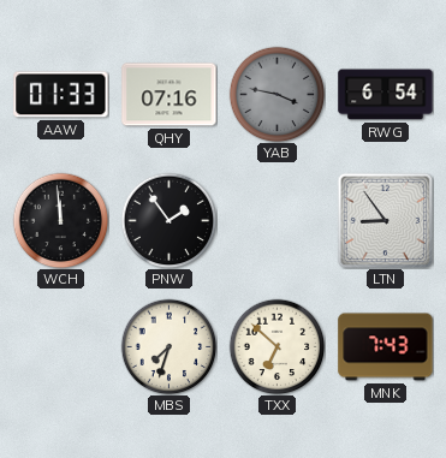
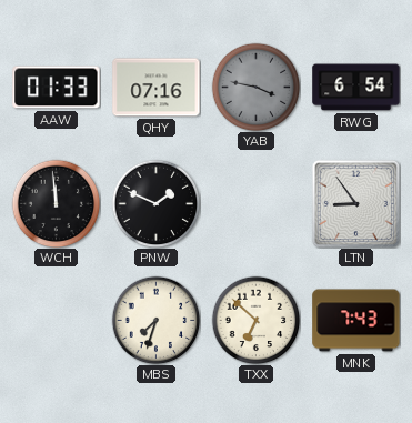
PNW: 1:54 -> 1:49
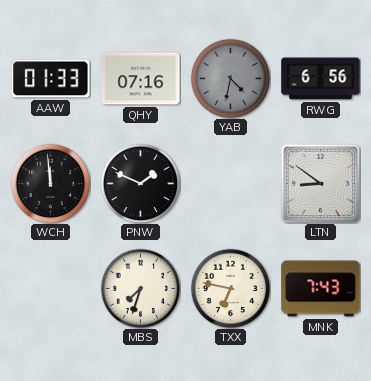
YAB: 3:47 -> 4:32
RWG: 6:54 -> 6:56
LTN: 8:54 -> 8:51
TXX: 6:52 -> 6:47
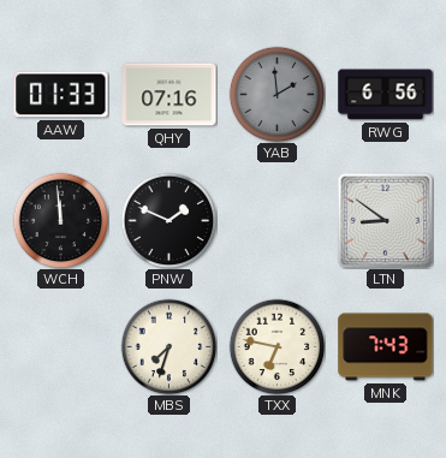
YAB: 4:32 -> 1:59
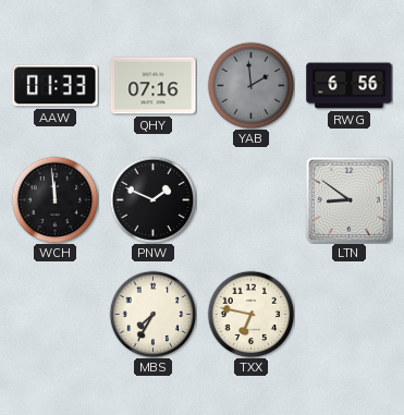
MBS: 7:33 -> 7:35
MNK: 7:43 -> none
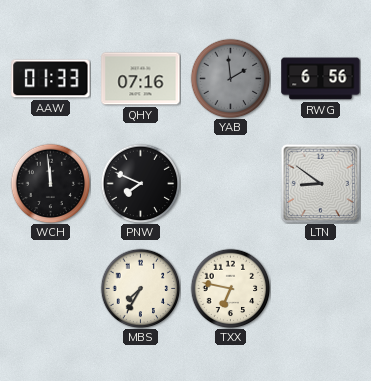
PNW: 1:49 -> 7:49
